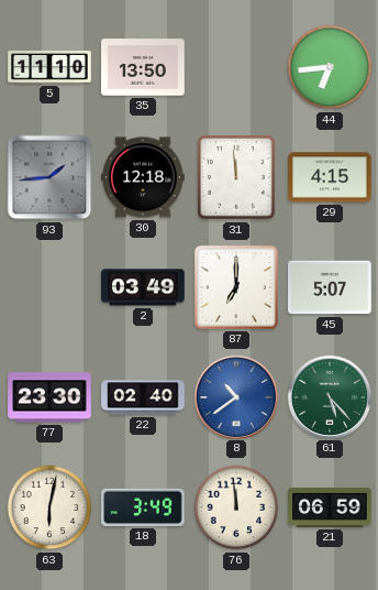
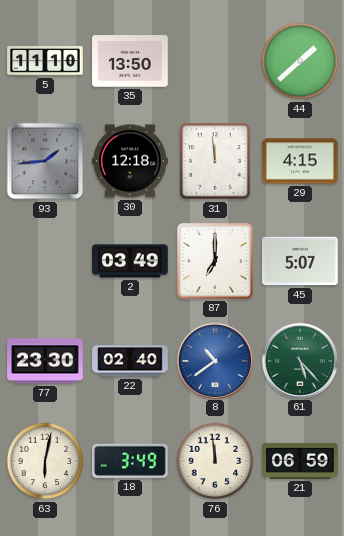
44: 6:44 -> 1:38
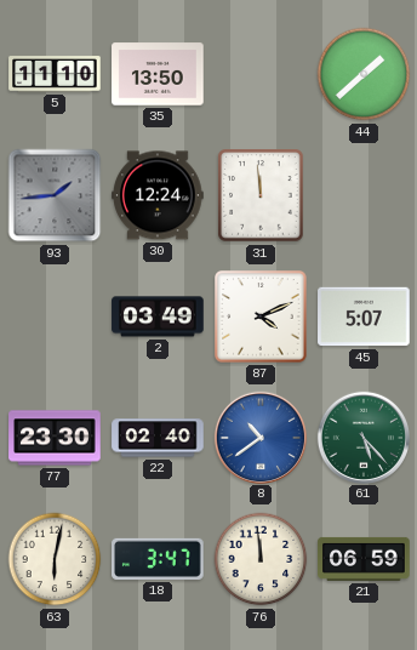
30: 12:18 -> 12:24
29: 4:15 -> none
87: 7:00 -> 4:11
18: 3:49 -> 3:47
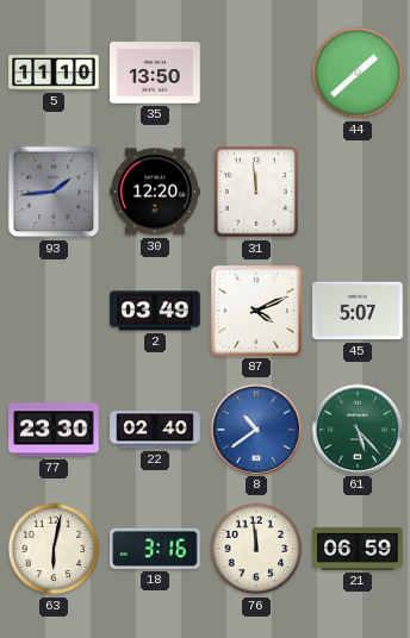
30: 12:24 -> 12:20
18: 3:47 -> 3:16
